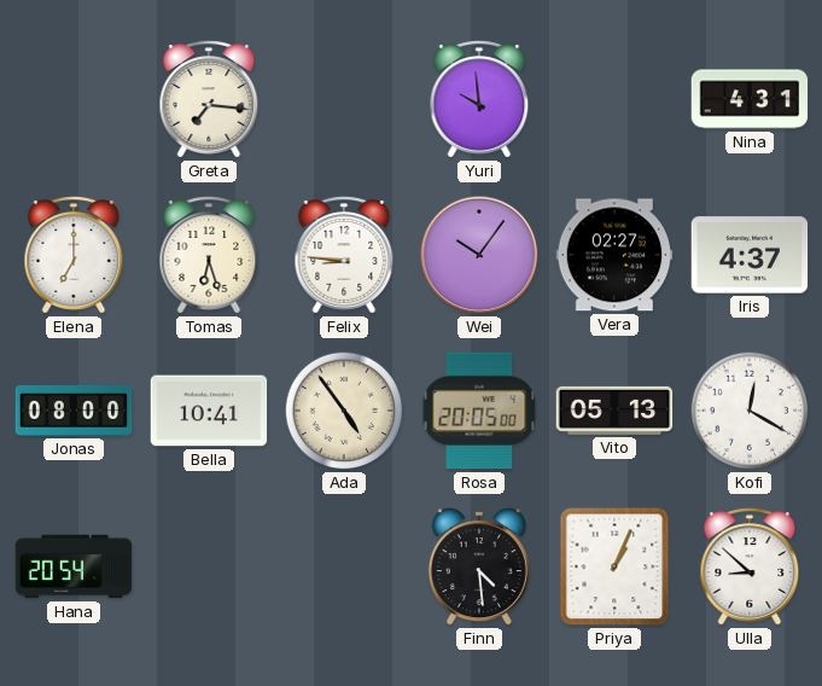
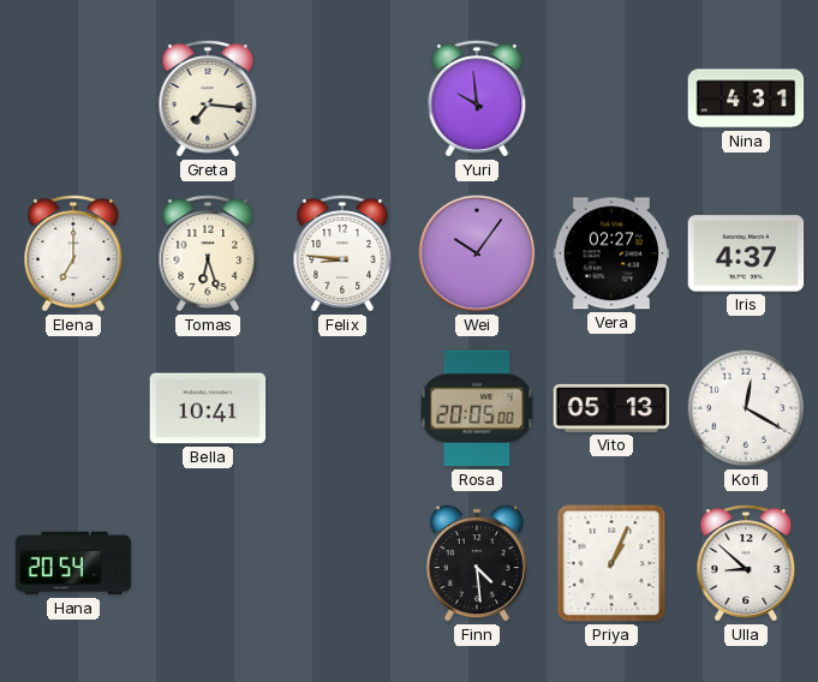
Jonas: 08:00 -> none
Ada: 4:54 -> none
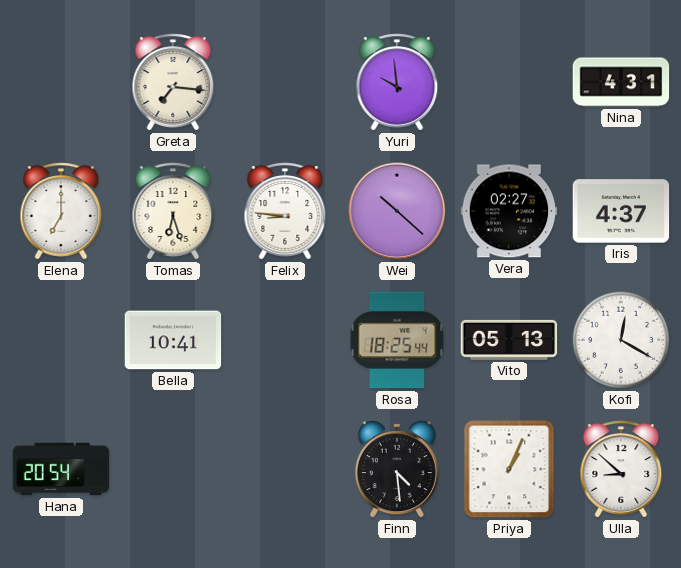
Wei: 10:06 -> 10:22
Rosa: 20:05 -> 18:25
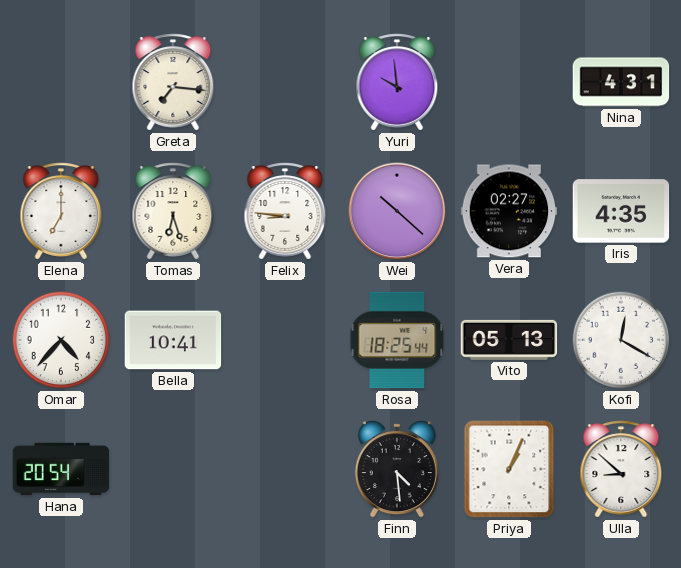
Iris: 4:37 -> 4:35
Omar: none -> 4:37
